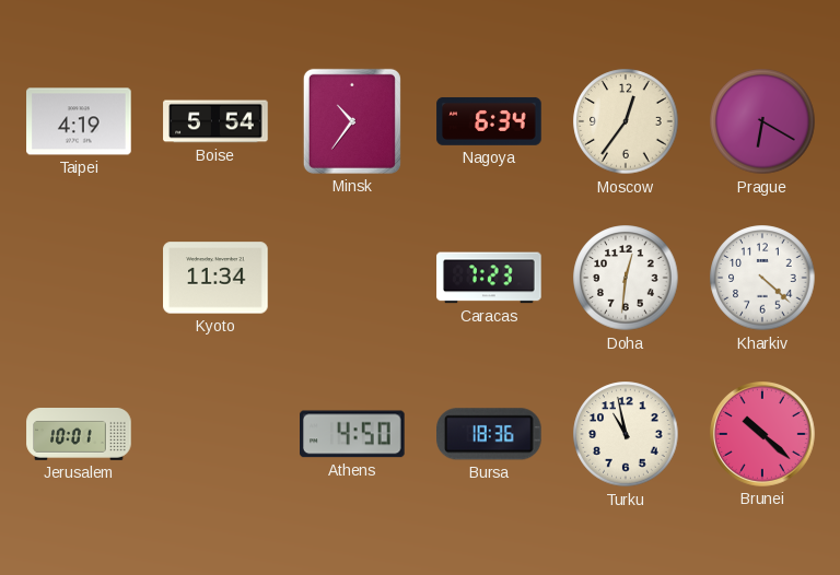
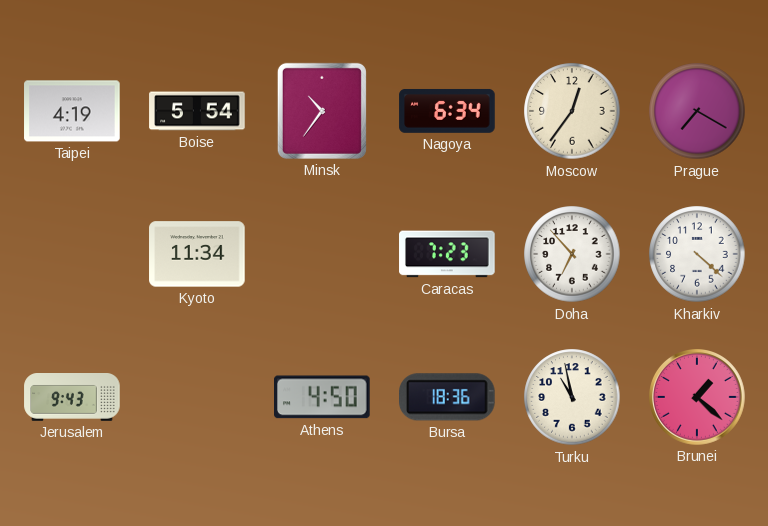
Prague: 6:20 -> 7:20
Doha: 12:31 -> 6:53
Jerusalem: 10:01 -> 9:43
Brunei: 10:22 -> 1:22
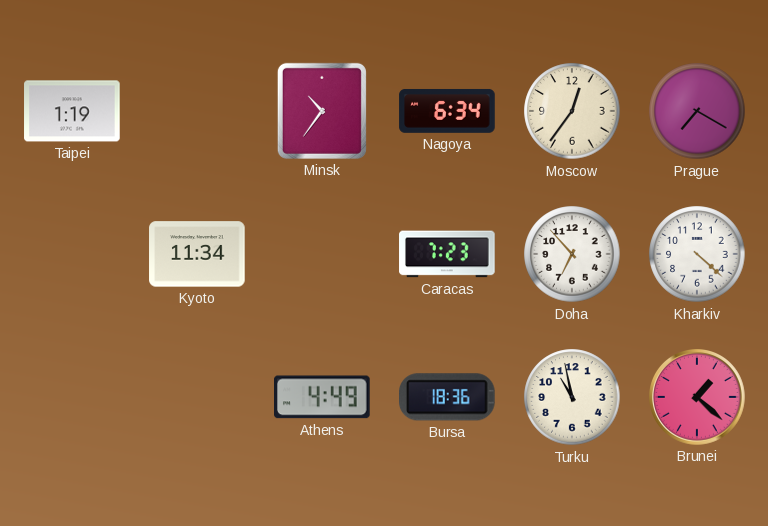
Taipei: 4:19 -> 1:19
Boise: 5:54 -> none
Jerusalem: 9:43 -> none
Athens: 4:50 -> 4:49
